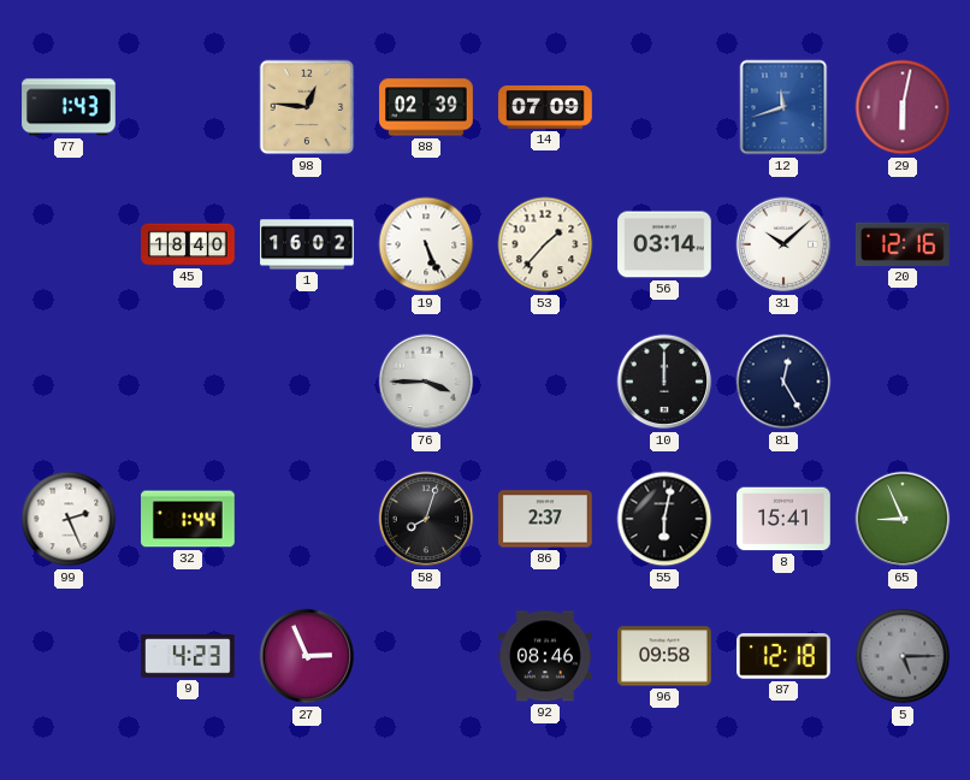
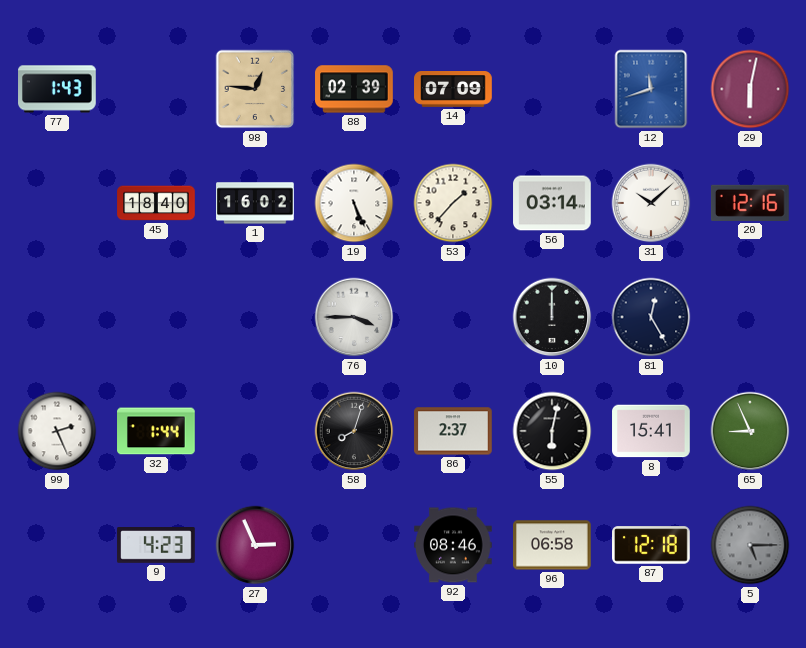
96: 09:58 -> 06:58
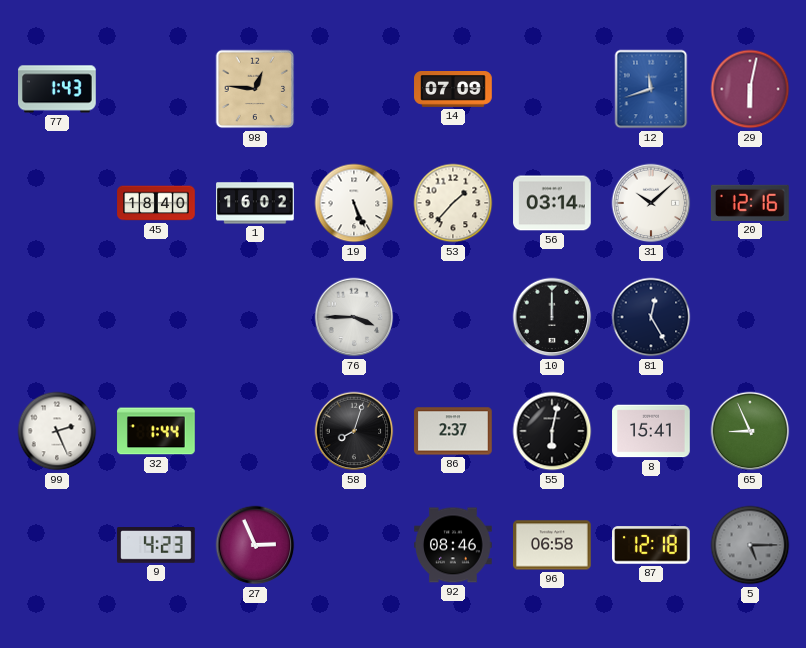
88: 02:39 -> none
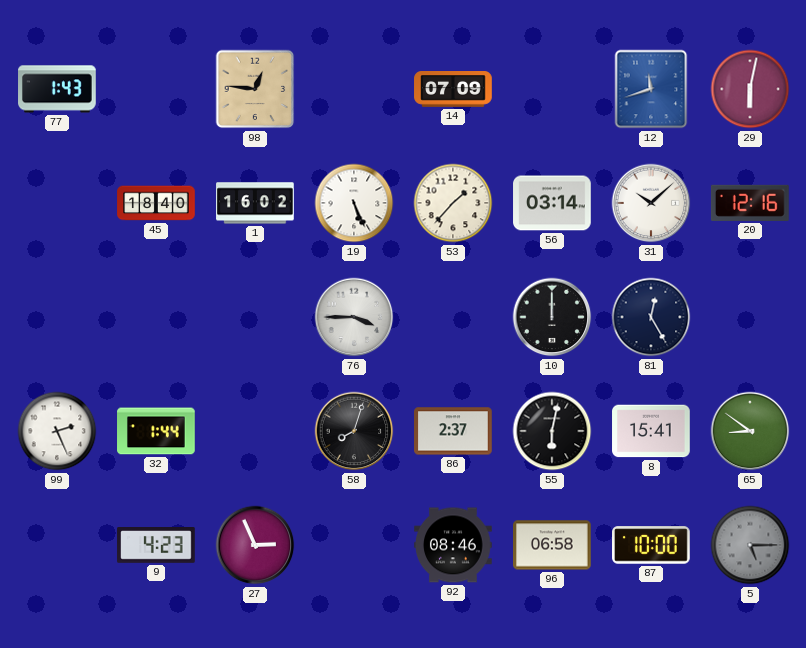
65: 8:56 -> 8:51
87: 12:18 -> 10:00
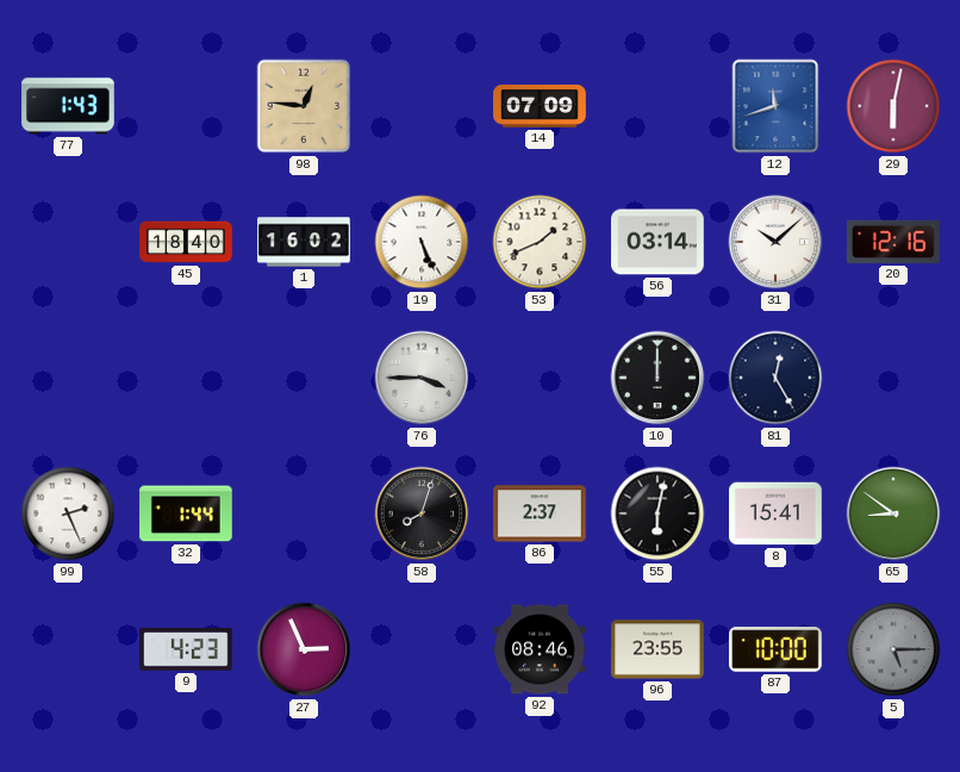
53: 1:37 -> 1:41
96: 06:58 -> 23:55
